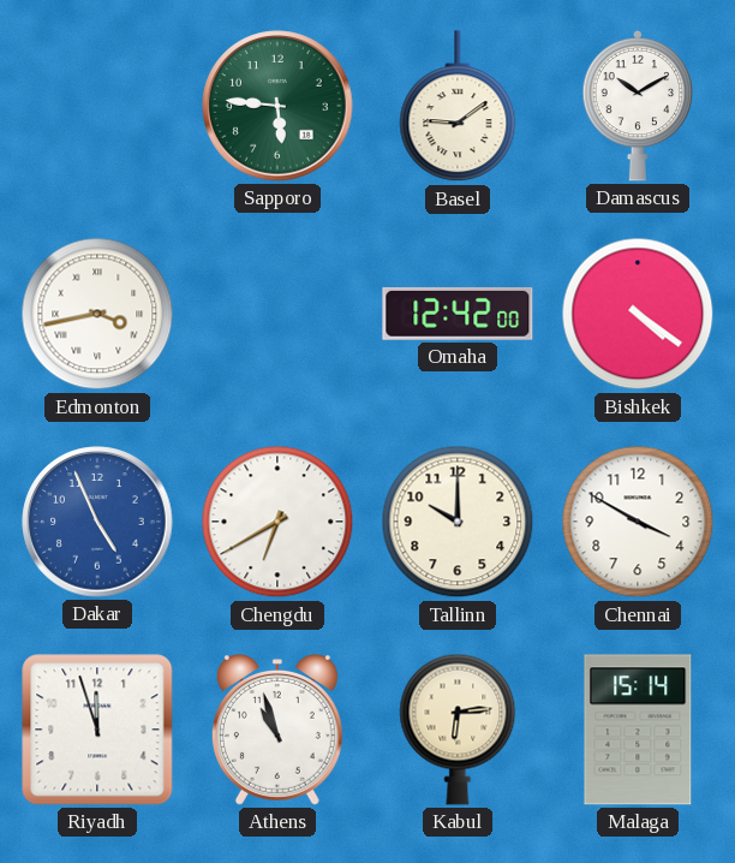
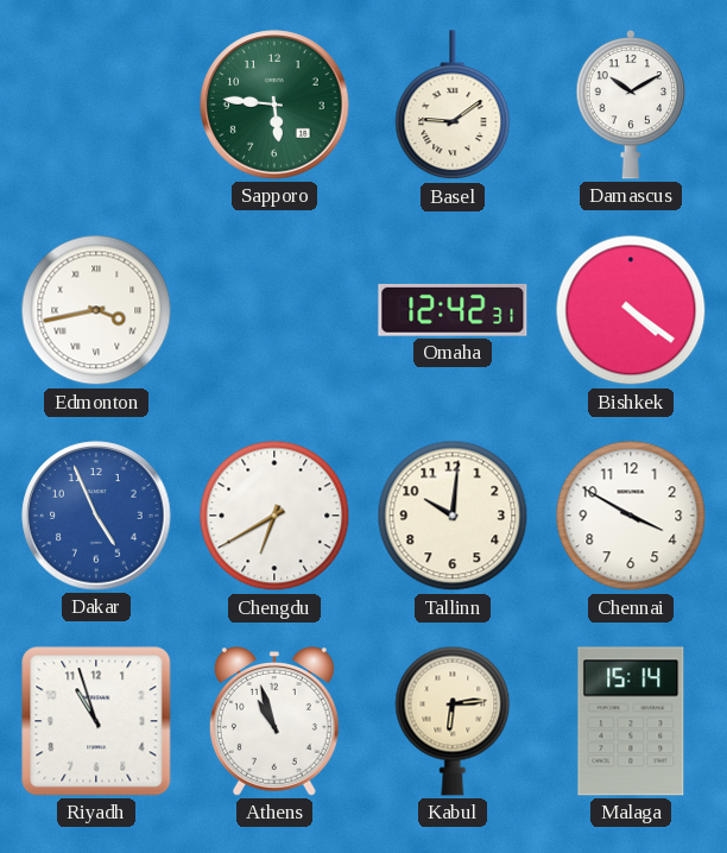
Omaha: 12:42:00 -> 12:42:31
Tallinn: 10:00 -> 10:01
Riyadh: 11:57 -> 10:57
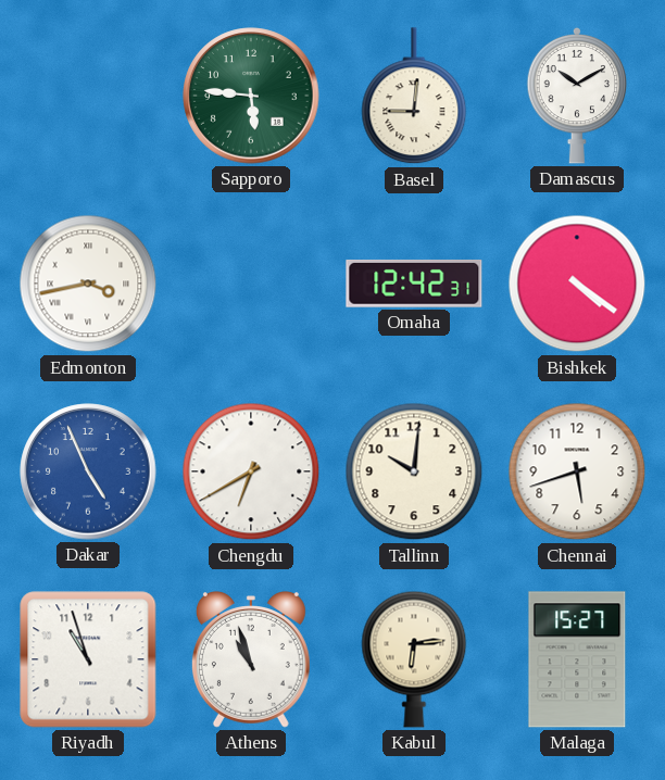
Basel: 9:09 -> 9:01
Chennai: 3:50 -> 5:42
Malaga: 15:14 -> 15:27
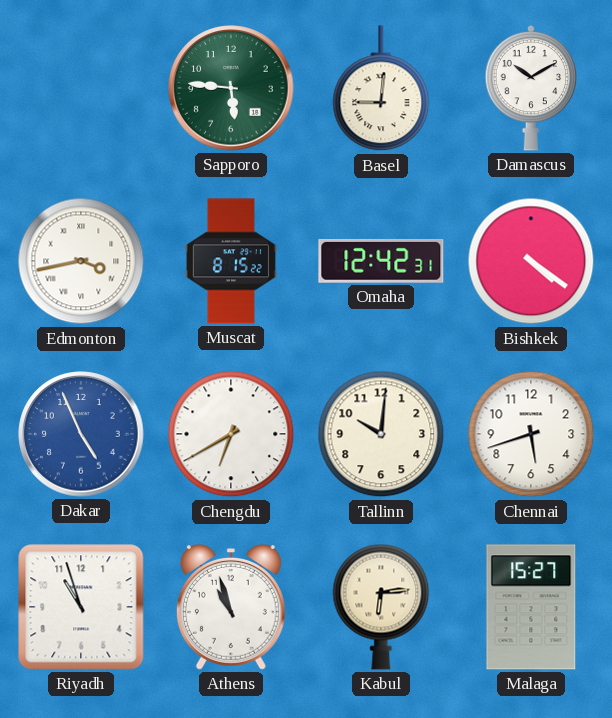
Muscat: none -> 8:15
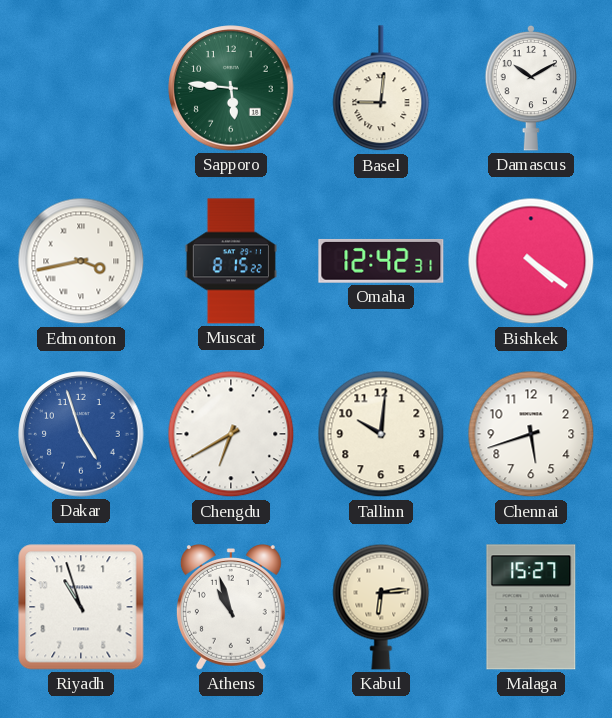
Dakar: 4:56 -> 4:57
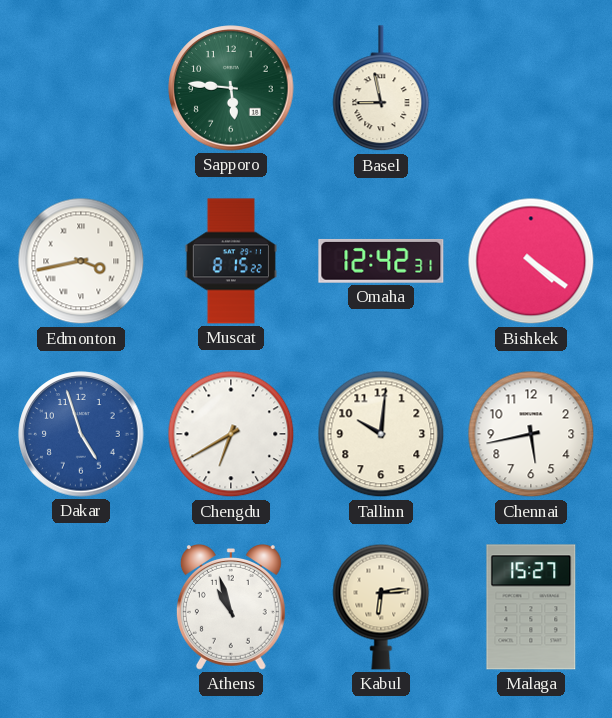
Basel: 9:01 -> 8:58
Damascus: 10:10 -> none
Chennai: 5:42 -> 5:43
Riyadh: 10:57 -> none
